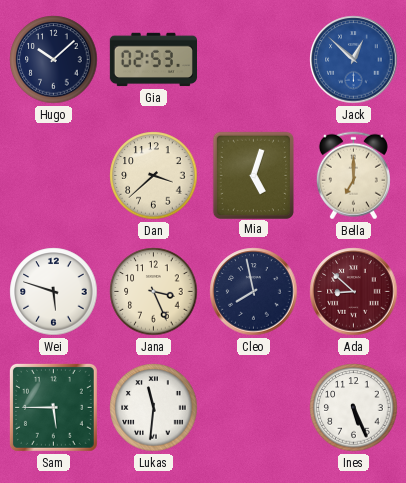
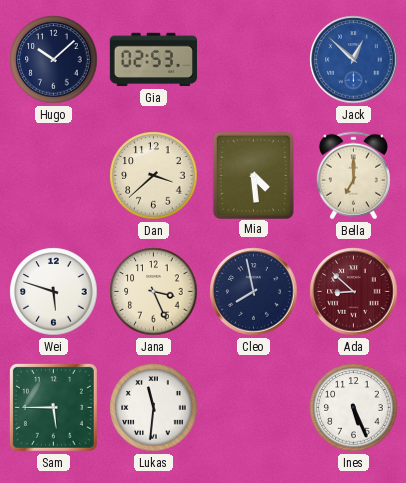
Mia: 5:03 -> 4:29
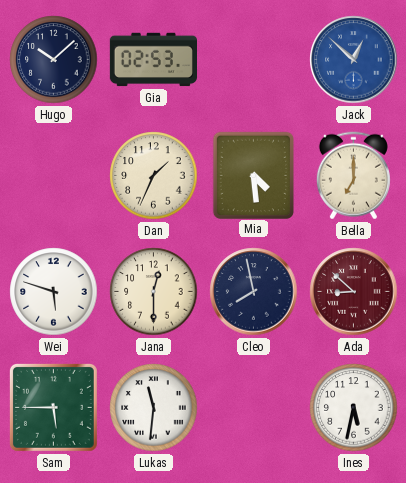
Dan: 3:38 -> 1:34
Jana: 3:26 -> 12:30
Ines: 5:26 -> 5:32
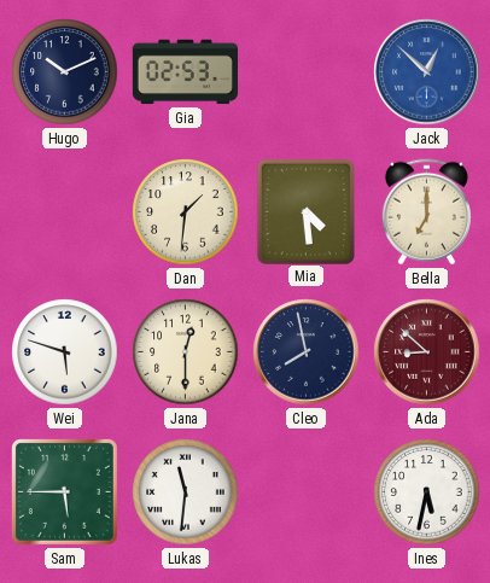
Hugo: 10:08 -> 10:11
Dan: 1:34 -> 1:31
